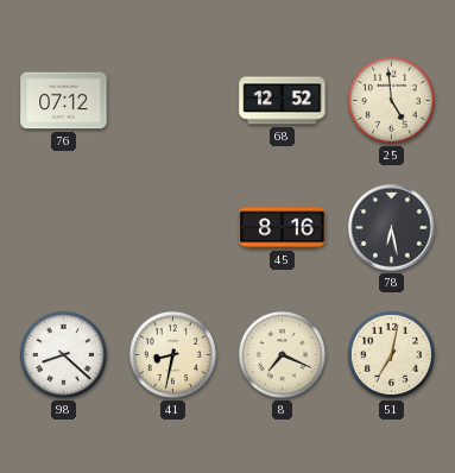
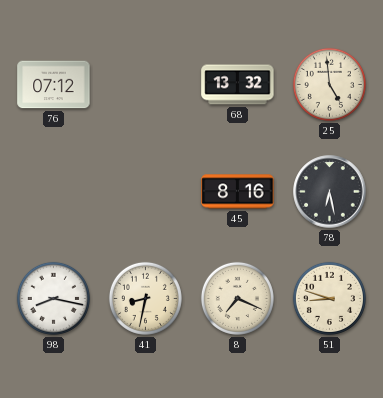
68: 12:52 -> 13:32
98: 8:22 -> 8:17
51: 7:02 -> 8:48
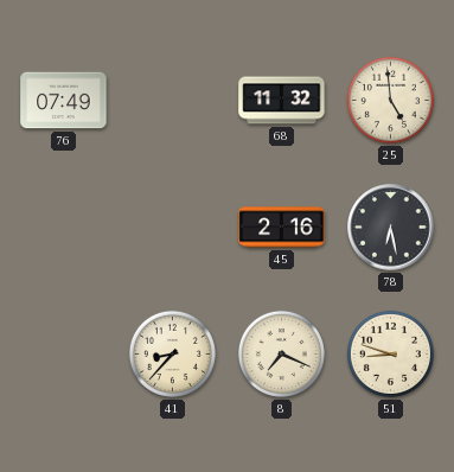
76: 07:12 -> 07:49
68: 13:32 -> 11:32
45: 8:16 -> 2:16
98: 8:17 -> none
41: 8:32 -> 8:37
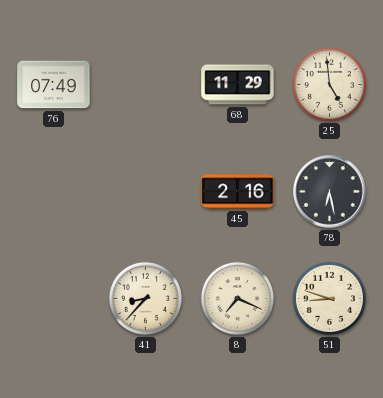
68: 11:32 -> 11:29
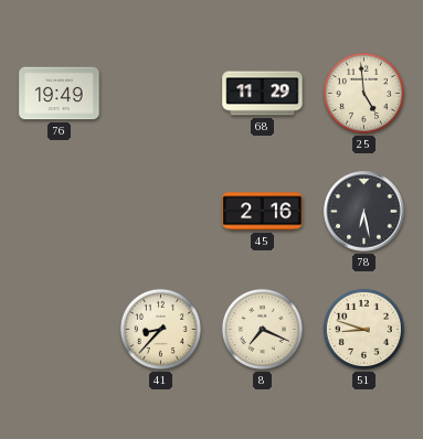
76: 07:49 -> 19:49
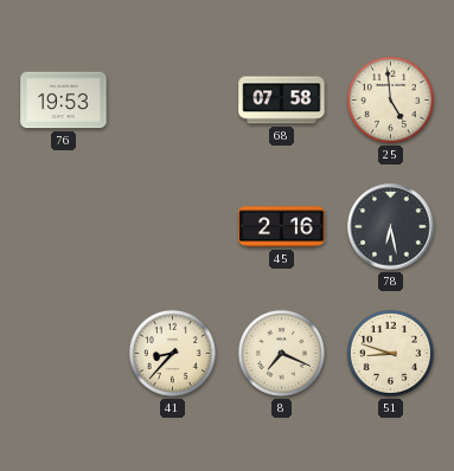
76: 19:49 -> 19:53
68: 11:29 -> 07:58
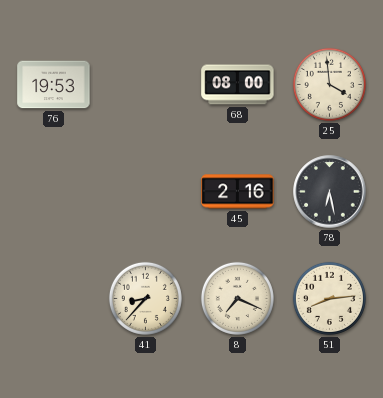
68: 07:58 -> 08:00
25: 4:59 -> 3:59
51: 8:48 -> 8:14
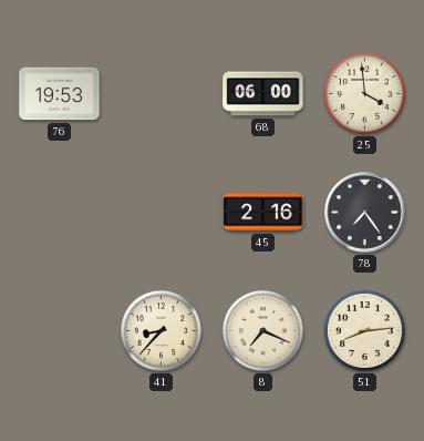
68: 08:00 -> 06:00
78: 6:28 -> 7:24
